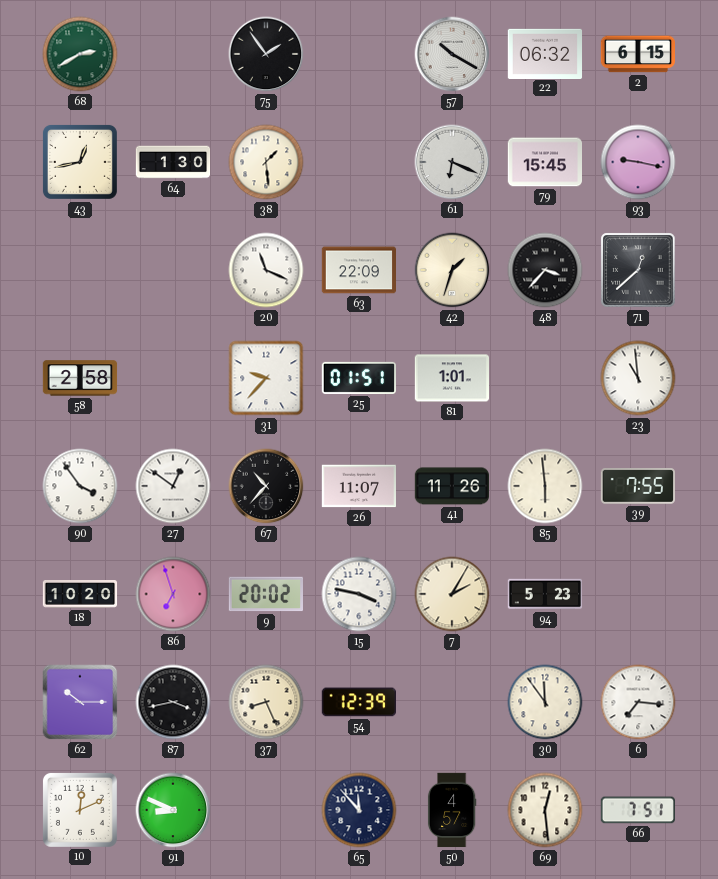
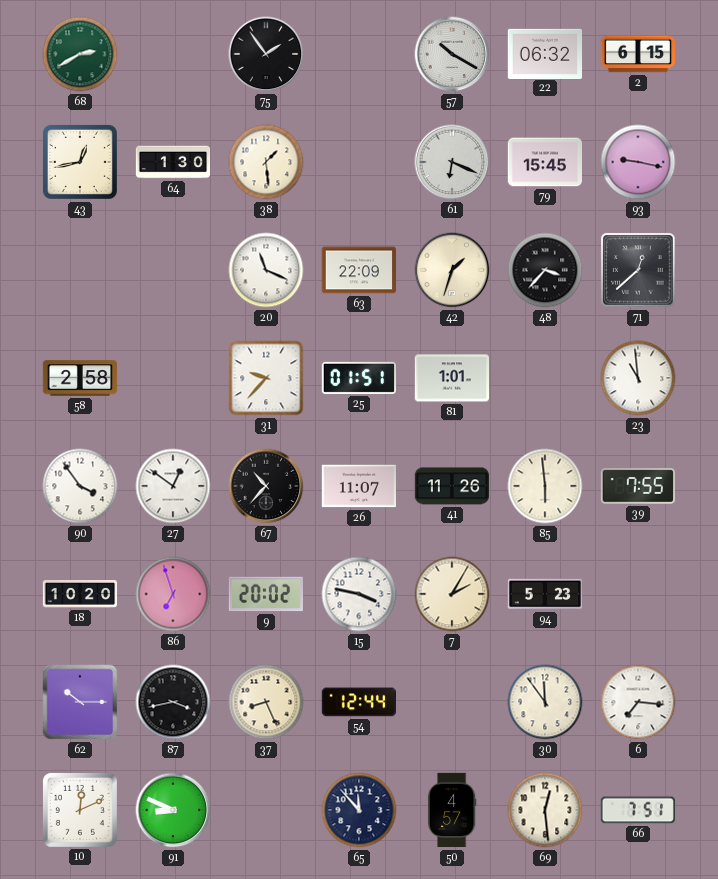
54: 12:39 -> 12:44
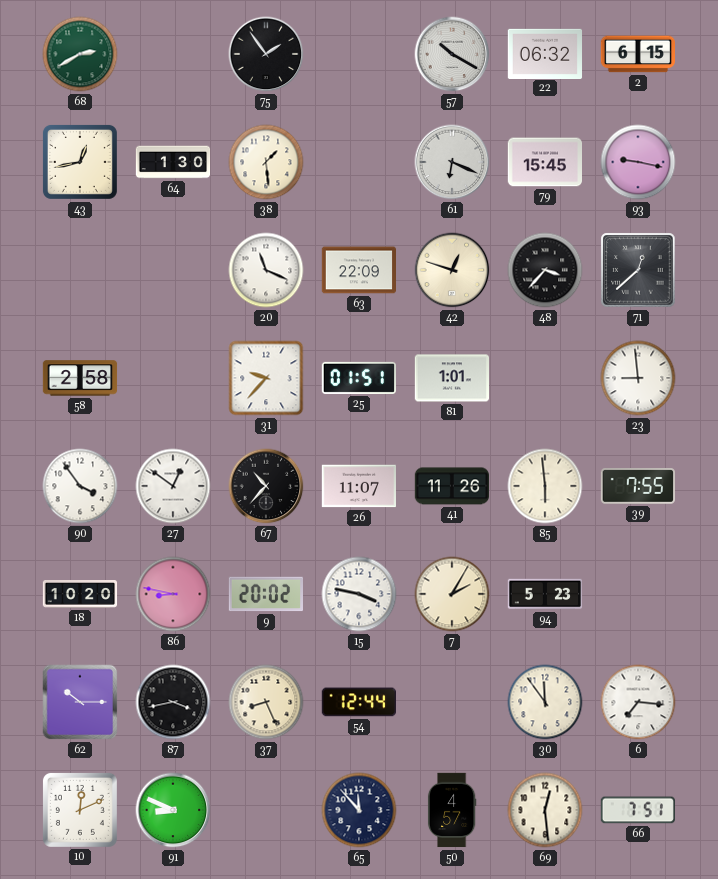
42: 1:33 -> 12:48
23: 10:59 -> 8:59
86: 6:57 -> 8:47
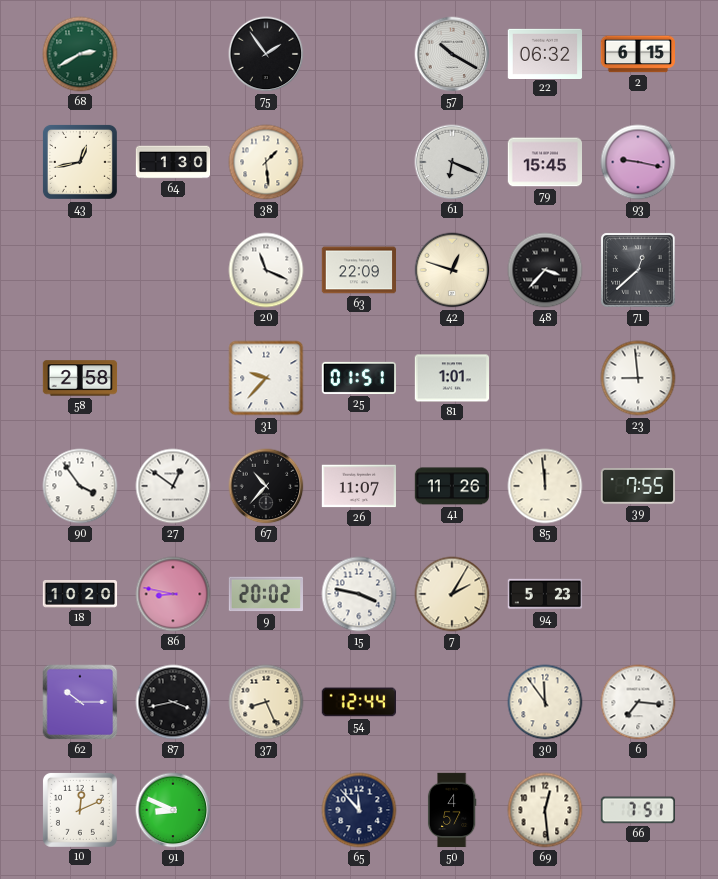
85: 5:59 -> 11:59
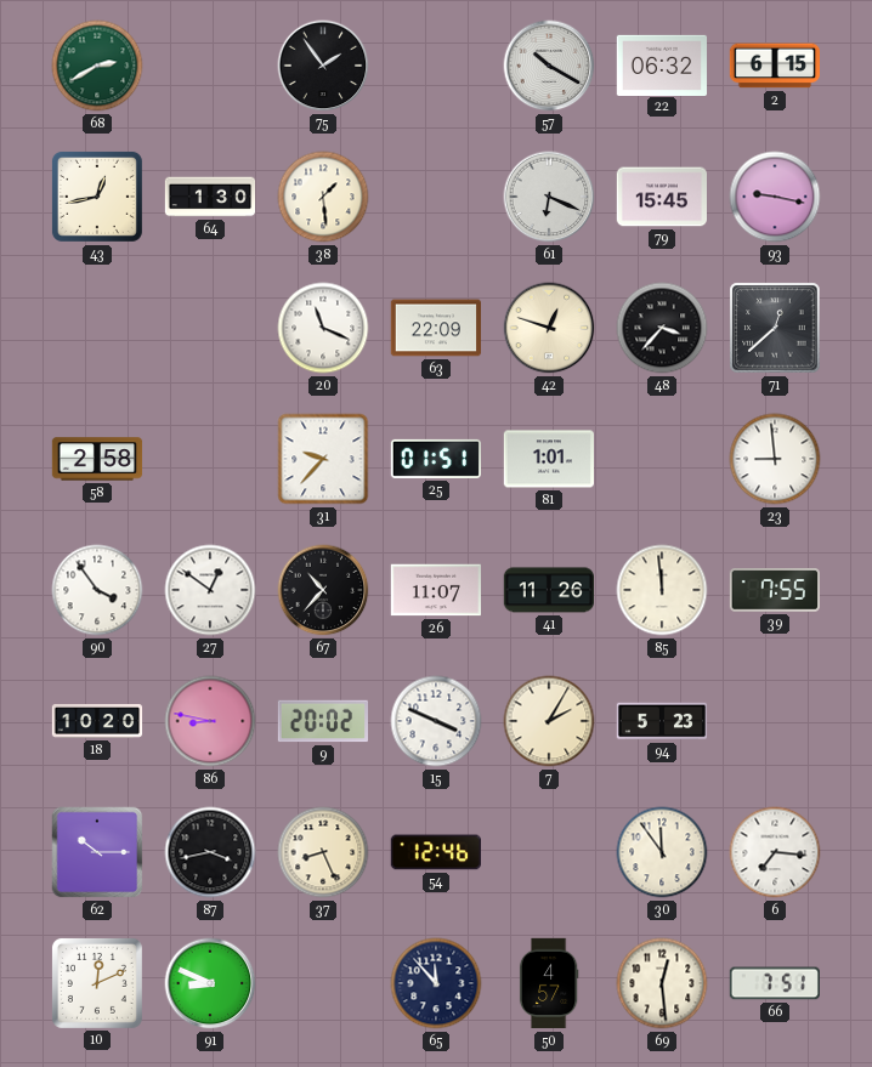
15: 3:47 -> 3:49
54: 12:44 -> 12:46
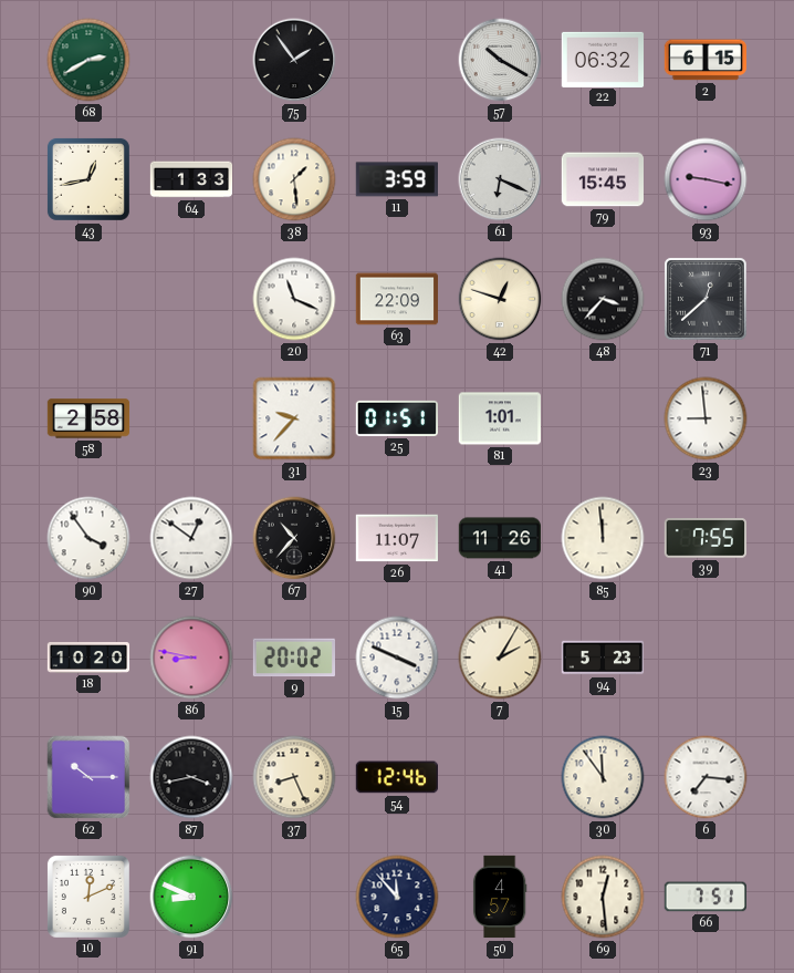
64: 1:30 -> 1:33
11: none -> 3:59
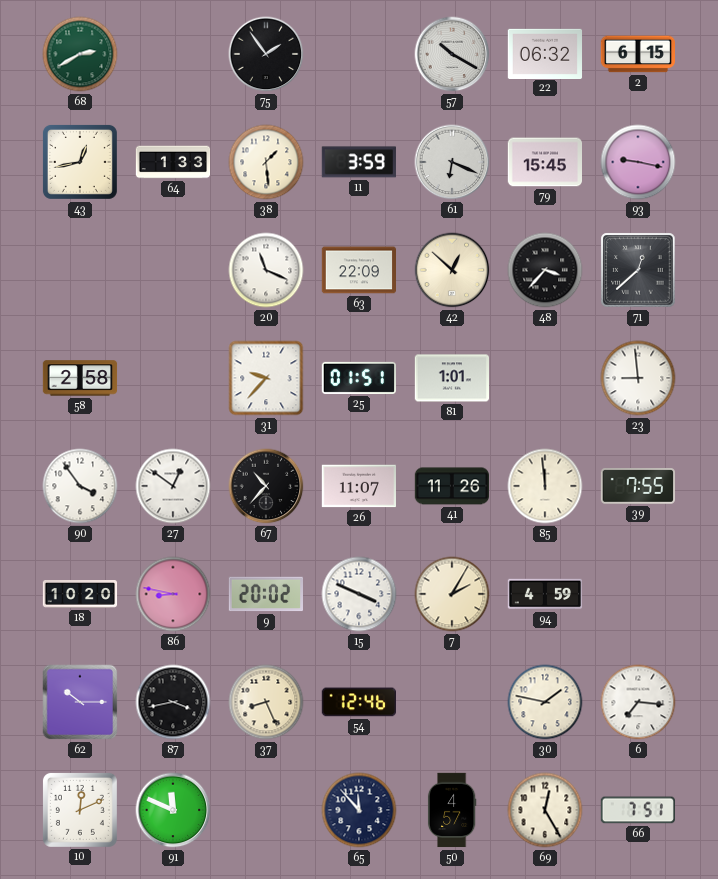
42: 12:48 -> 12:52
94: 5:23 -> 4:59
30: 11:54 -> 1:47
91: 8:49 -> 11:49
69: 12:29 -> 12:25
